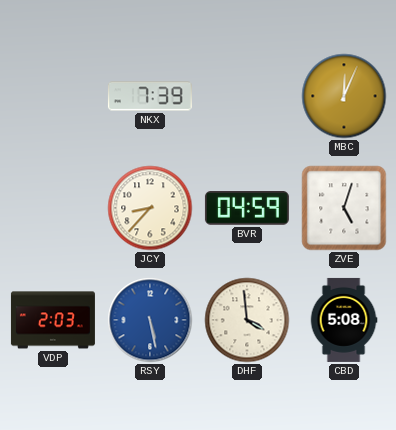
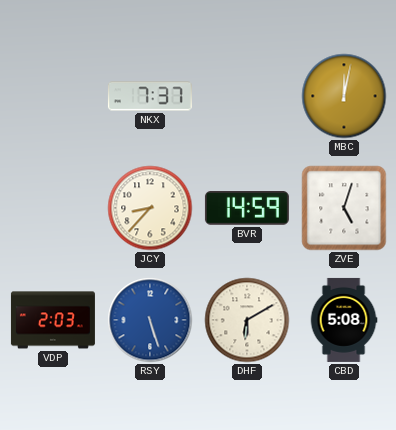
NKX: 7:39 -> 7:37
MBC: 12:04 -> 12:02
BVR: 04:59 -> 14:59
RSY: 5:28 -> 5:27
DHF: 3:59 -> 6:10
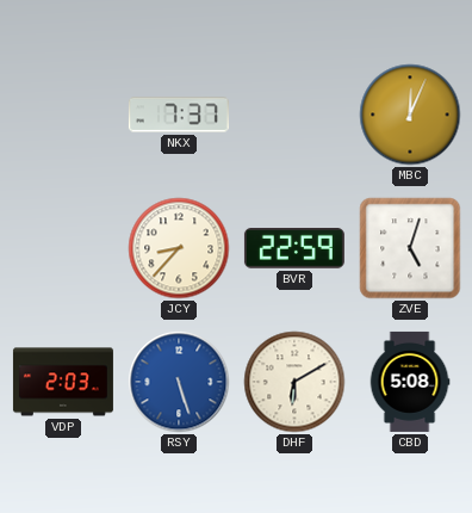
MBC: 12:02 -> 12:04
BVR: 14:59 -> 22:59
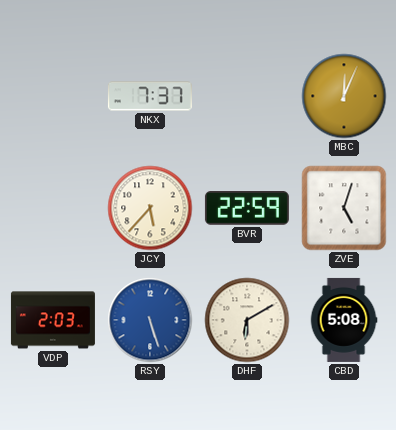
JCY: 8:37 -> 5:37
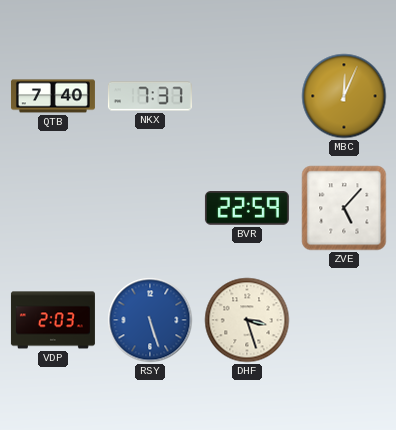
QTB: none -> 7:40
JCY: 5:37 -> none
ZVE: 5:03 -> 5:07
DHF: 6:10 -> 3:27
CBD: 5:08 -> none
